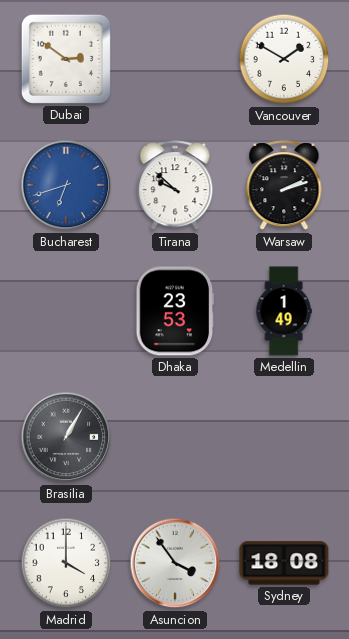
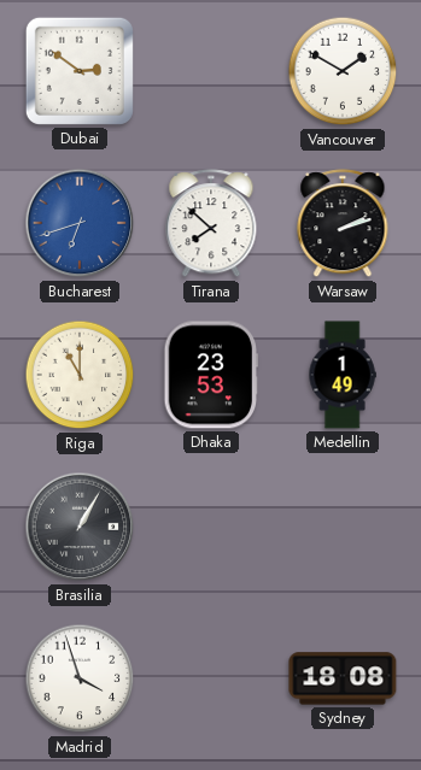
Tirana: 9:52 -> 7:52
Riga: none -> 11:00
Madrid: 4:00 -> 3:57
Asuncion: 3:54 -> none
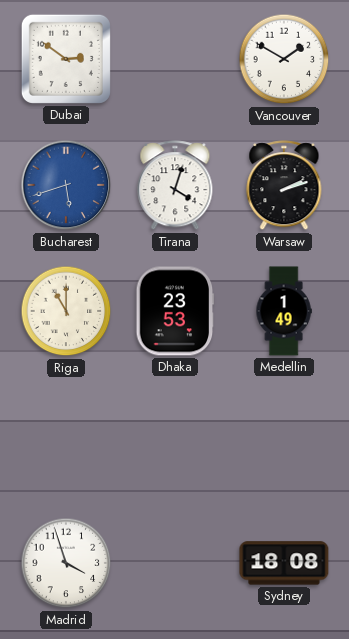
Bucharest: 6:42 -> 5:42
Tirana: 7:52 -> 4:03
Brasilia: 1:05 -> none
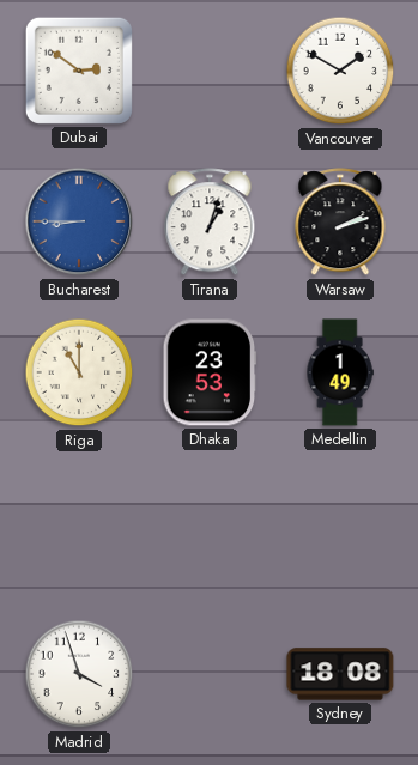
Bucharest: 5:42 -> 8:45
Tirana: 4:03 -> 1:03
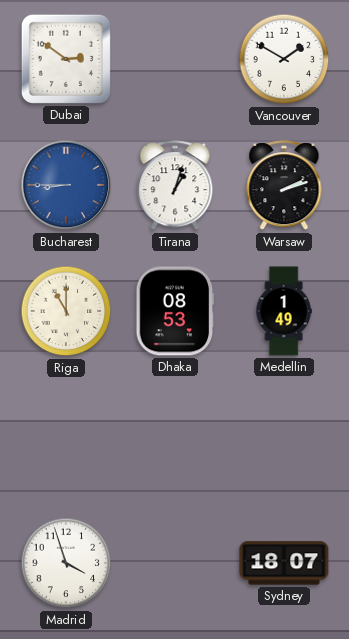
Dhaka: 23:53 -> 08:53
Sydney: 18:08 -> 18:07
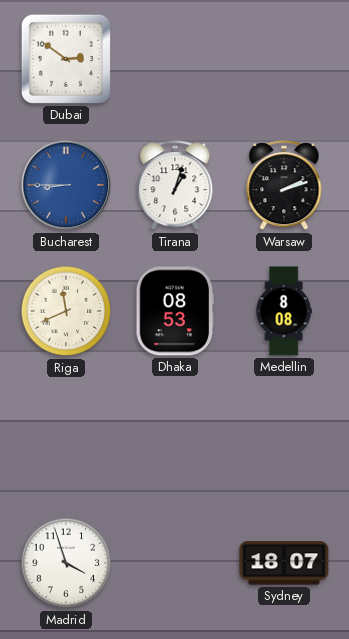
Vancouver: 1:50 -> none
Riga: 11:00 -> 11:41
Medellin: 1:49 -> 8:08
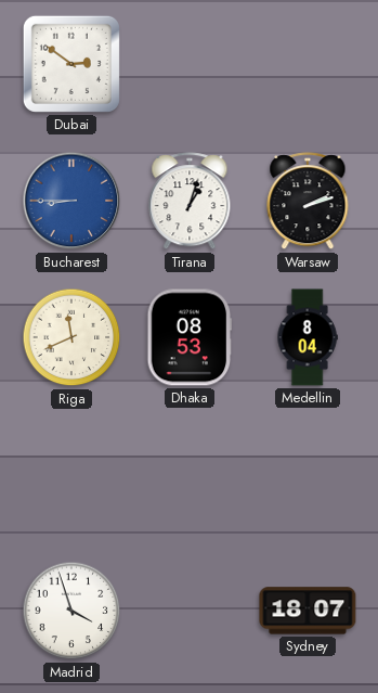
Medellin: 8:08 -> 8:04
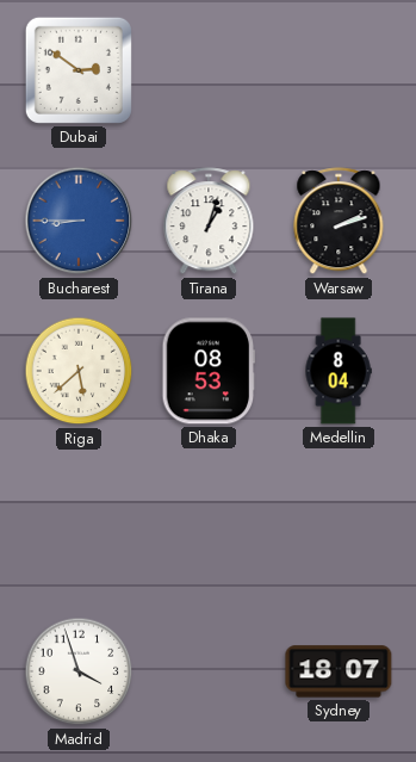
Riga: 11:41 -> 5:38
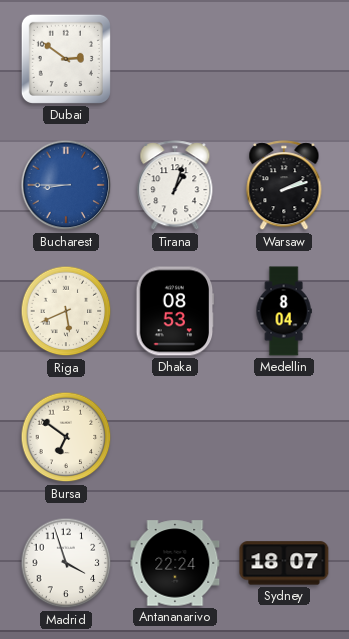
Riga: 5:38 -> 5:41
Bursa: none -> 6:51
Antananarivo: none -> 22:24
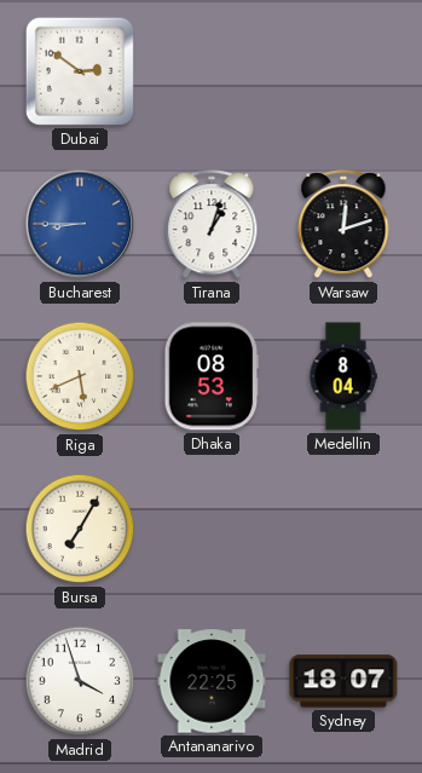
Warsaw: 2:12 -> 12:12
Bursa: 6:51 -> 7:05
Antananarivo: 22:24 -> 22:25
